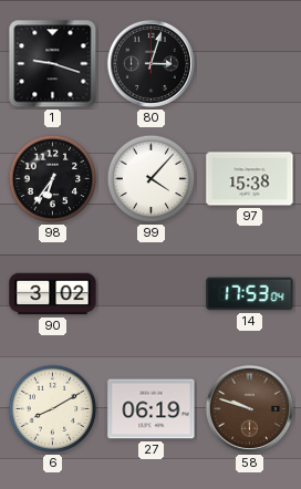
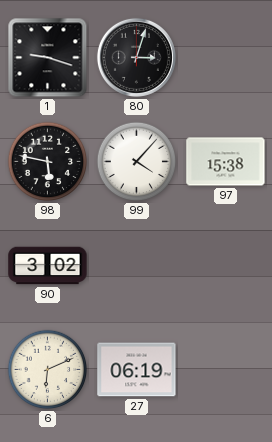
98: 6:36 -> 5:47
14: 17:53 -> none
6: 8:10 -> 6:11
58: 9:48 -> none
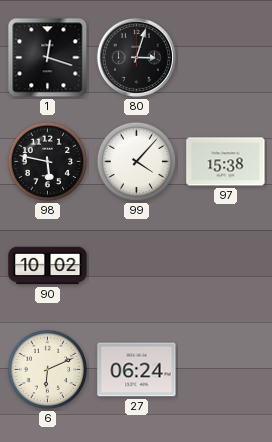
1: 9:18 -> 12:18
90: 3:02 -> 10:02
27: 06:19 -> 06:24
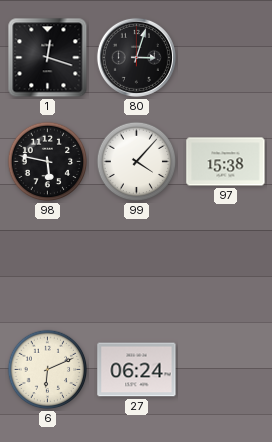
90: 10:02 -> none
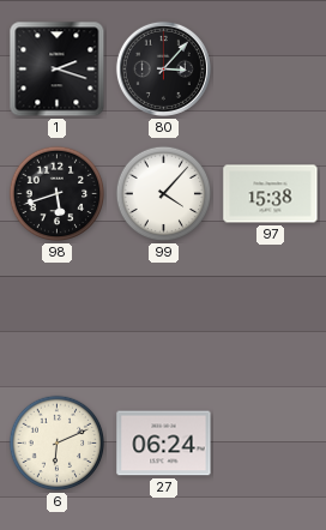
1: 12:18 -> 2:18
80: 3:03 -> 3:07
98: 5:47 -> 5:42
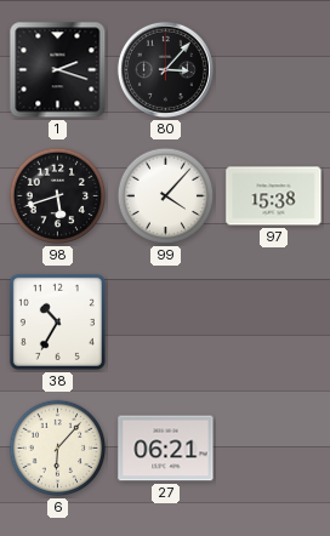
38: none -> 10:35
6: 6:11 -> 6:07
27: 06:24 -> 06:21
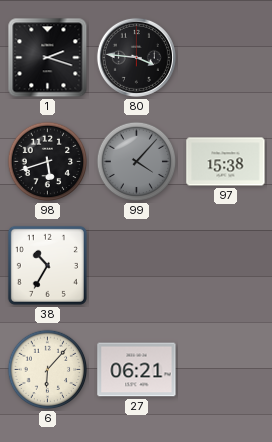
80: 3:07 -> 3:46
99 dial: white -> grey
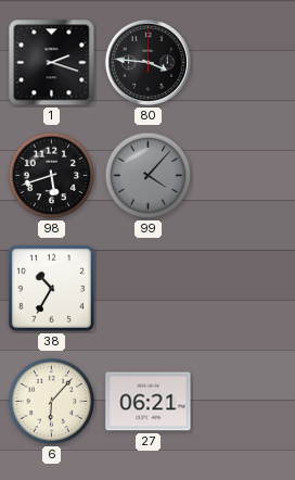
97: 15:38 -> none
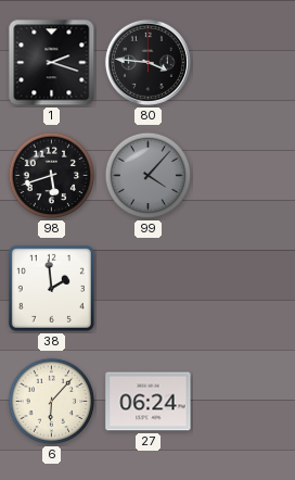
38: 10:35 -> 1:59
27: 06:21 -> 06:24
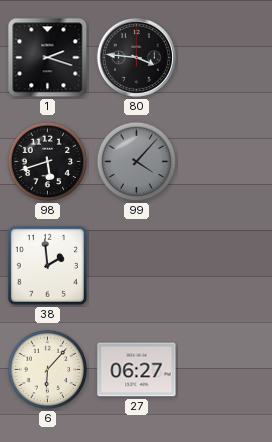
27: 06:24 -> 06:27
